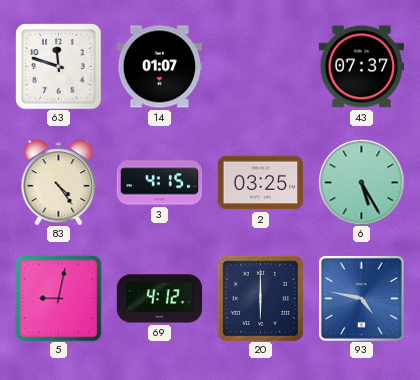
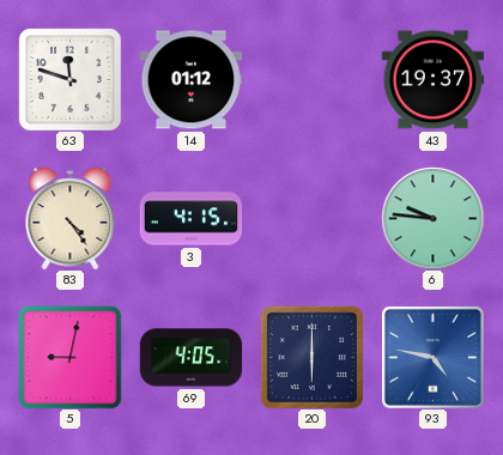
14: 01:07 -> 01:12
43: 07:37 -> 19:37
2: 03:25 -> none
6: 5:25 -> 9:46
69: 4:12 -> 4:05
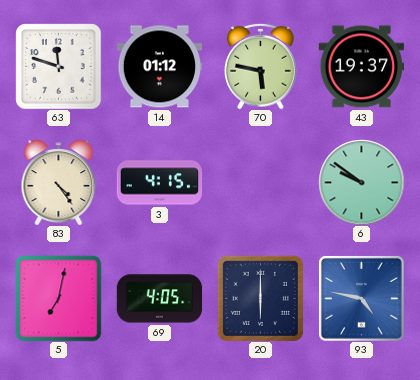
70: none -> 5:47
6: 9:46 -> 9:51
5: 9:02 -> 7:02
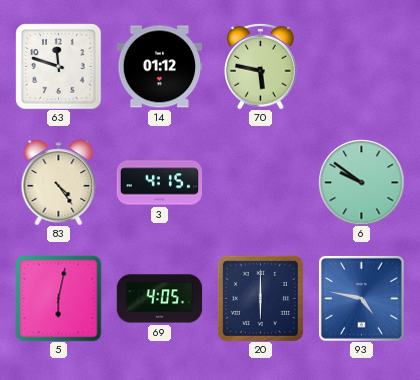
43: 19:37 -> none
5: 7:02 -> 6:02
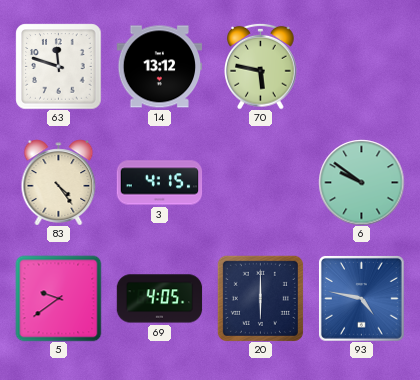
14: 01:12 -> 13:12
5: 6:02 -> 9:39
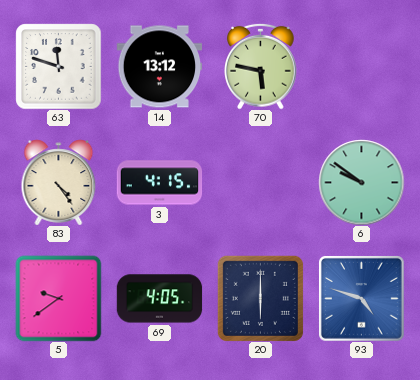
93: 4:47 -> 4:48
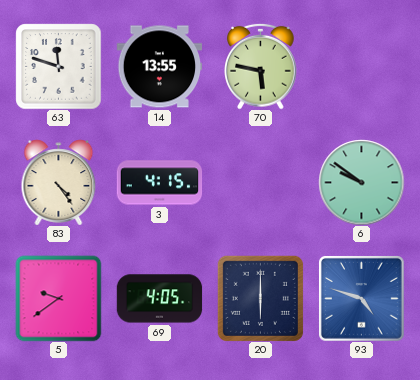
14: 13:12 -> 13:55
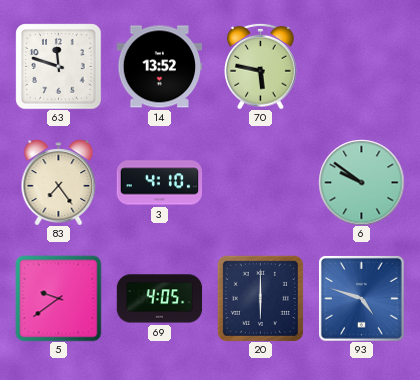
14: 13:55 -> 13:52
83: 4:24 -> 7:24
3: 4:15 -> 4:10
